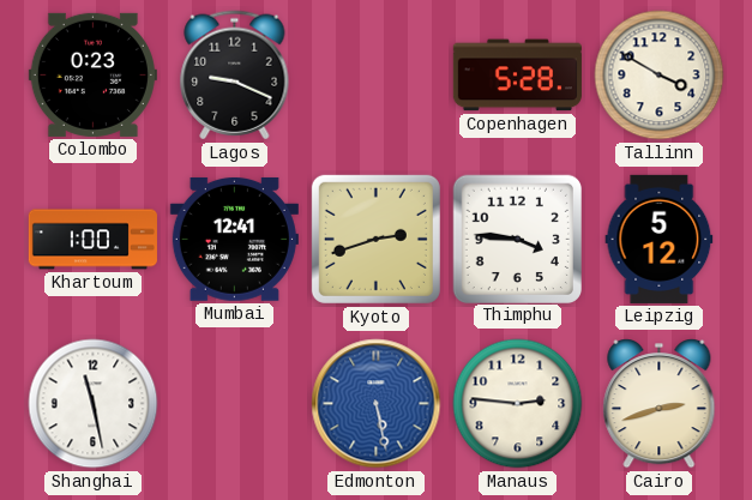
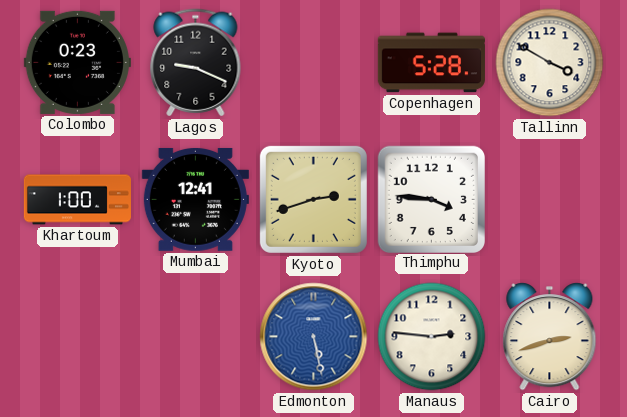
Leipzig: 5:12 -> none
Shanghai: 11:28 -> none
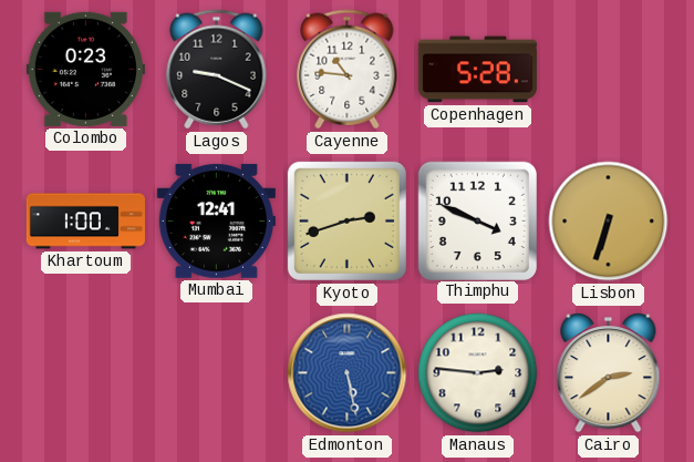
Cayenne: none -> 10:46
Tallinn: 3:50 -> none
Thimphu: 3:46 -> 3:49
Lisbon: none -> 6:33
Cairo: 2:42 -> 2:39
